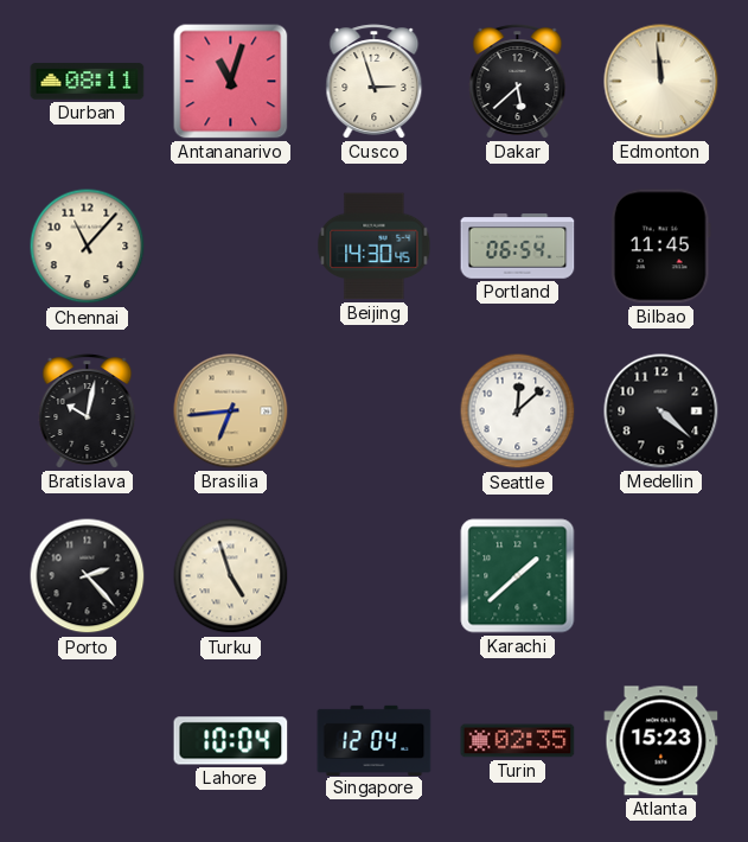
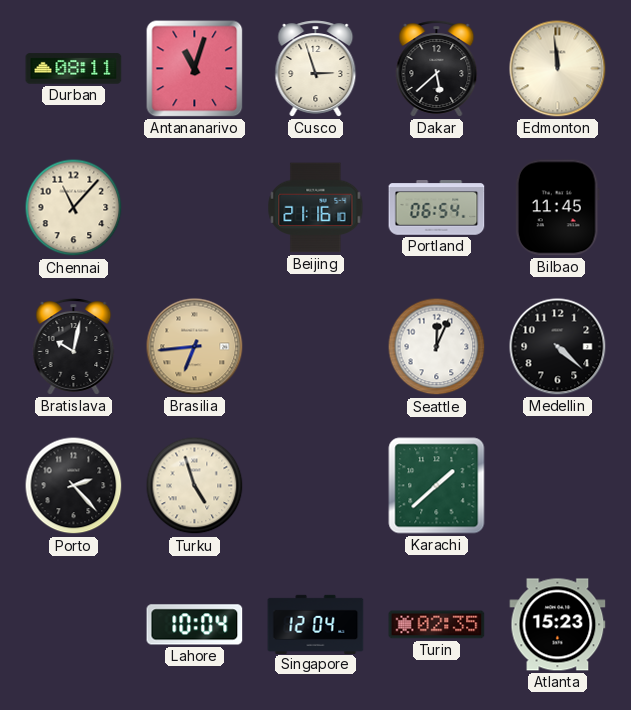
Beijing: 14:30 -> 21:16
Seattle: 12:08 -> 12:04
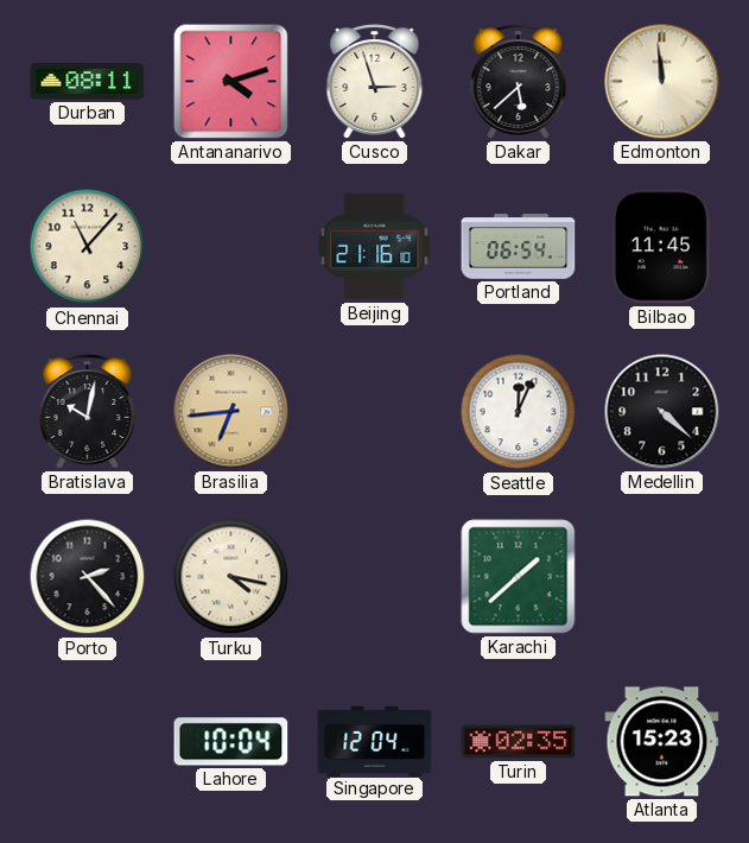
Antananarivo: 11:03 -> 4:12
Turku: 4:57 -> 4:17
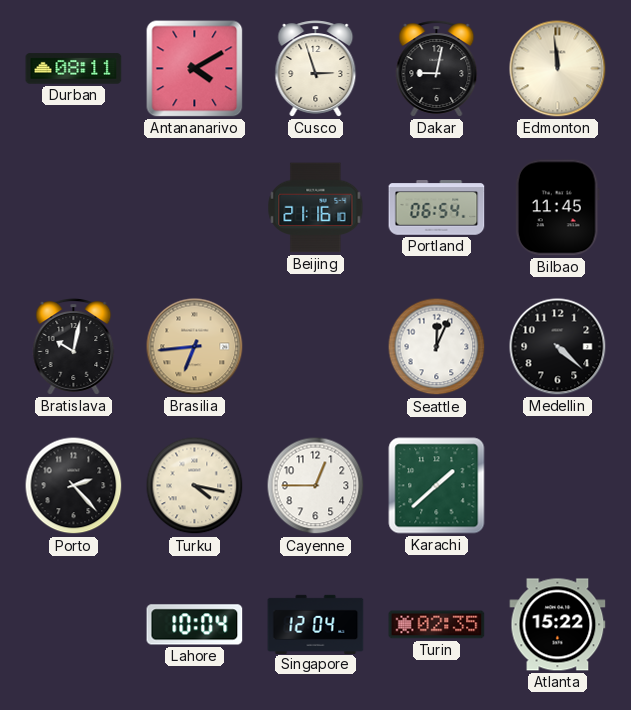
Antananarivo: 4:12 -> 4:10
Dakar: 5:38 -> 9:02
Chennai: 11:07 -> none
Cayenne: none -> 12:45
Atlanta: 15:23 -> 15:22
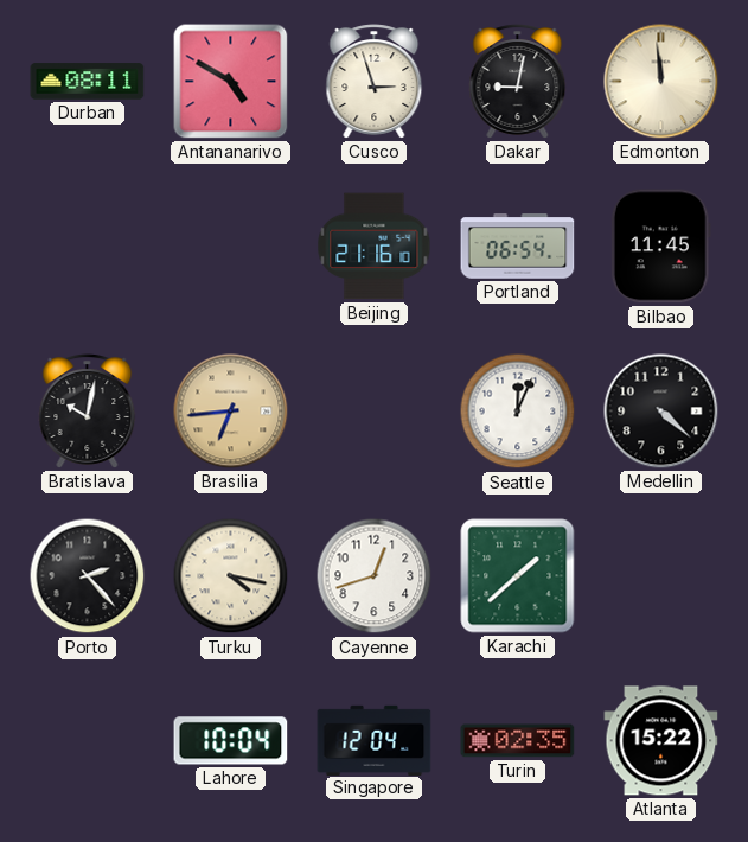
Antananarivo: 4:10 -> 4:50
Cayenne: 12:45 -> 12:42
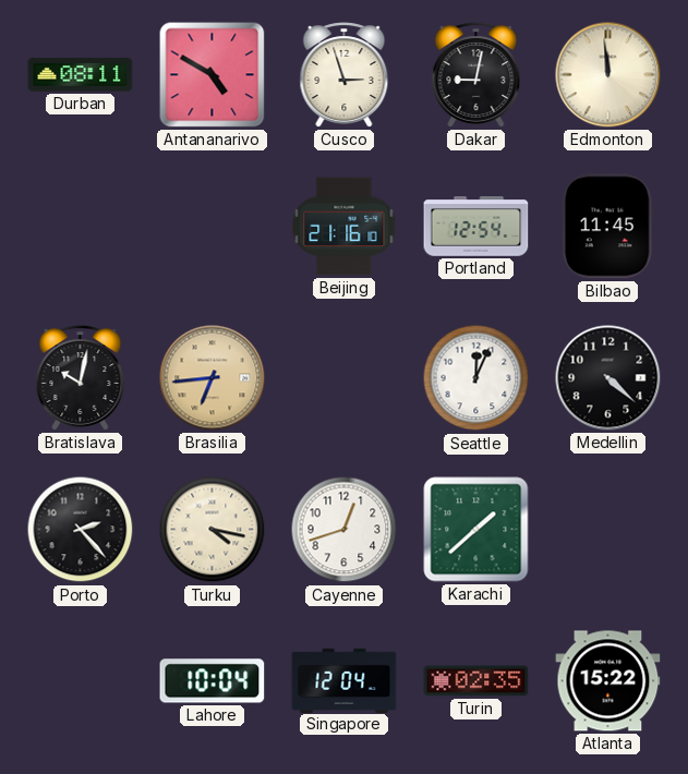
Portland: 06:54 -> 12:54
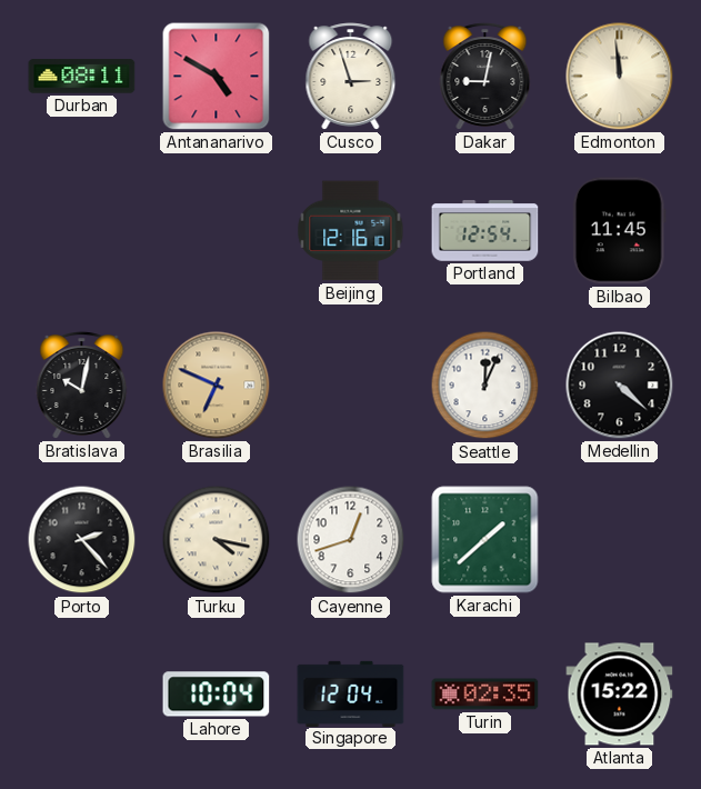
Beijing: 21:16 -> 12:16
Brasilia: 6:44 -> 6:49
